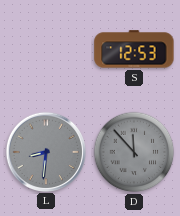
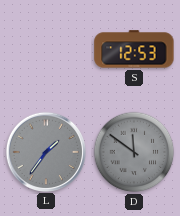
L: 8:31 -> 1:36
D: 11:53 -> 11:51
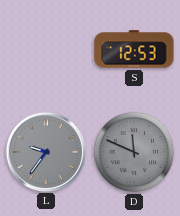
L: 1:36 -> 9:36
D: 11:51 -> 11:49
